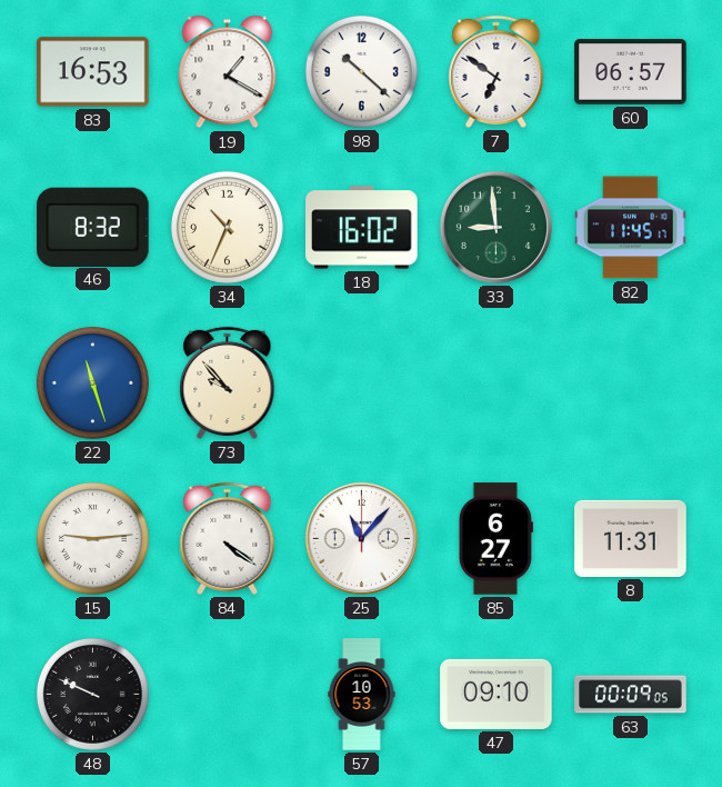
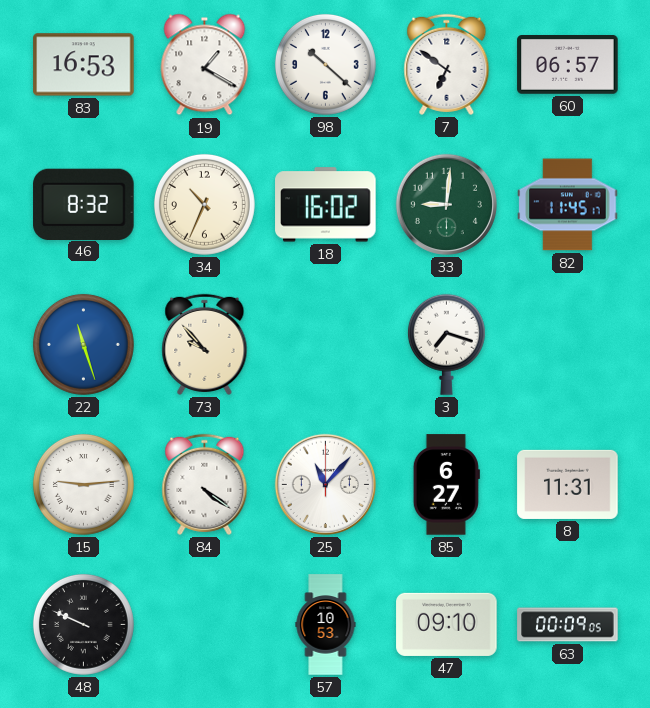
33: 8:59 -> 9:01
3: none -> 7:18
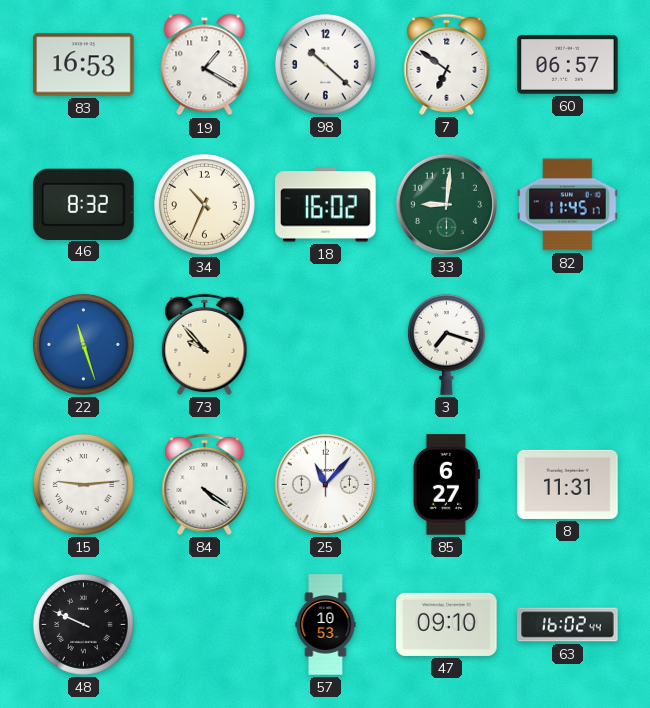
63: 00:09 -> 16:02
